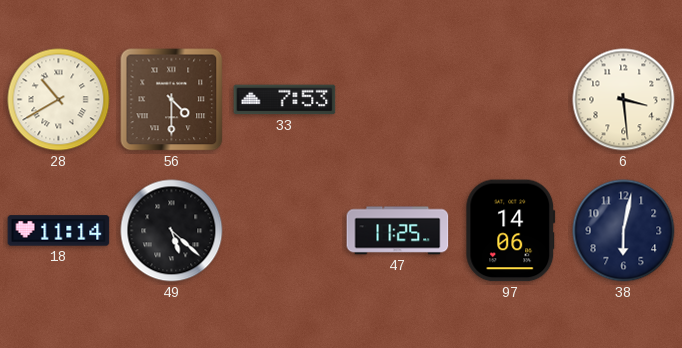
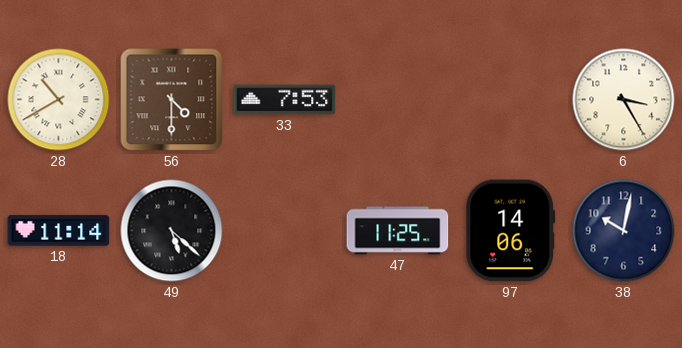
6: 3:29 -> 3:25
38: 6:02 -> 10:02
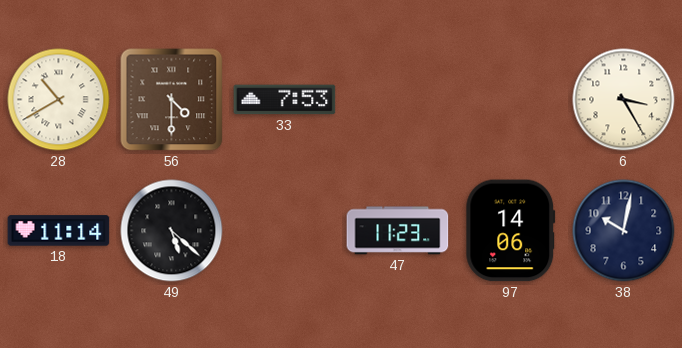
47: 11:25 -> 11:23
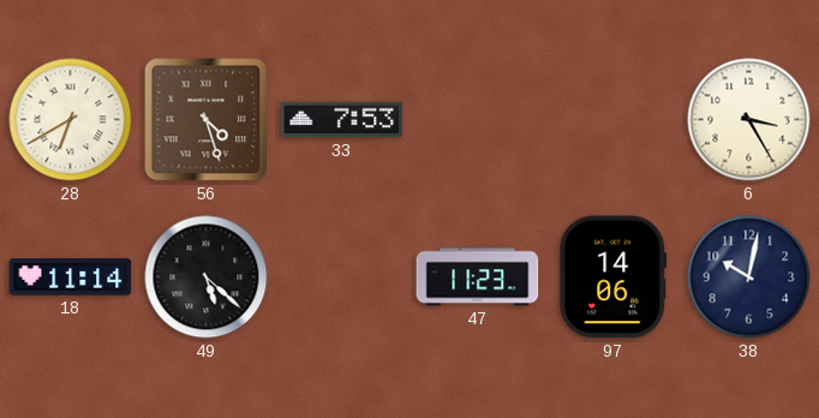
28: 10:40 -> 6:40
56: 4:30 -> 4:27
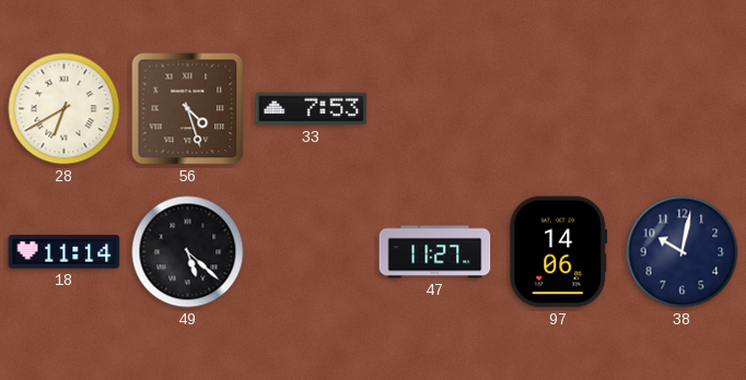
6: 3:25 -> none
47: 11:23 -> 11:27
